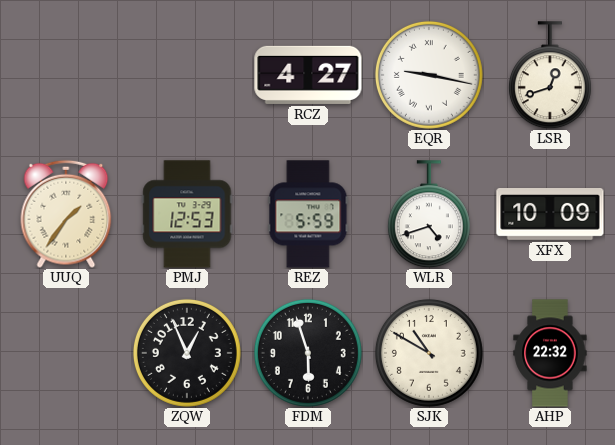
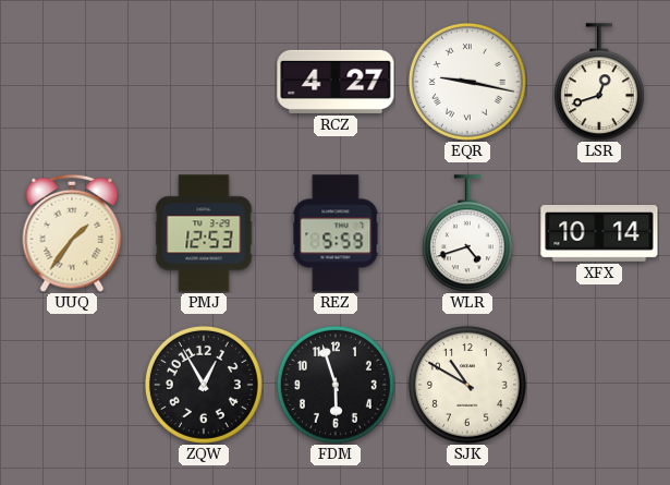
XFX: 10:09 -> 10:14
ZQW: 12:56 -> 12:55
AHP: 22:32 -> none
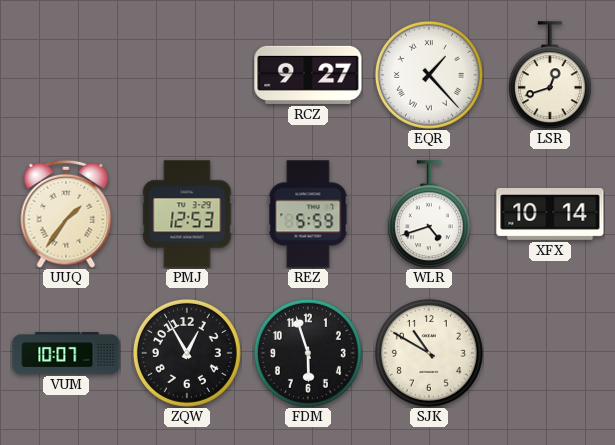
RCZ: 4:27 -> 9:27
EQR: 9:17 -> 1:23
VUM: none -> 10:07
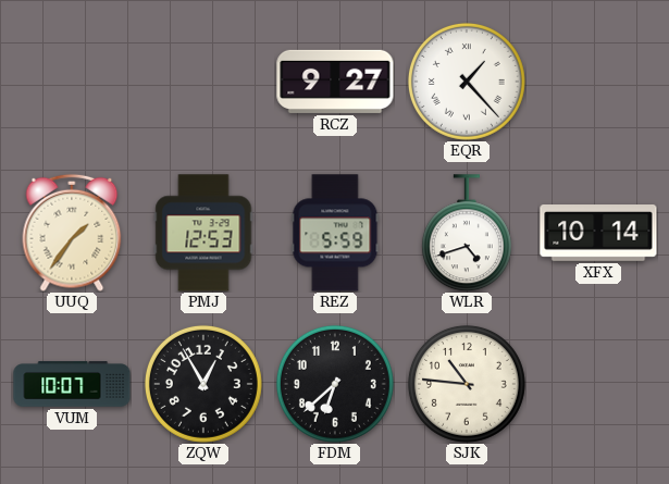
LSR: 12:42 -> none
FDM: 5:57 -> 6:38
SJK: 10:50 -> 10:46
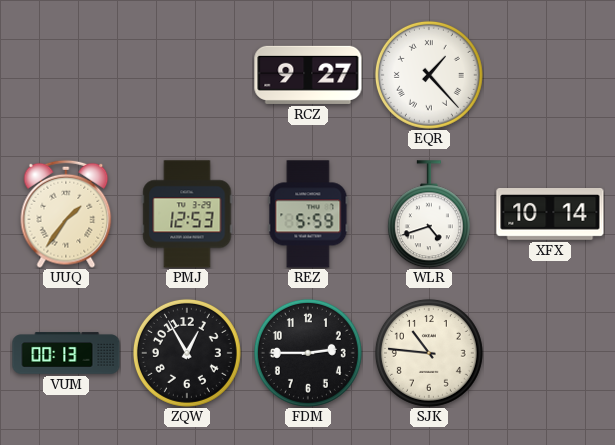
VUM: 10:07 -> 00:13
FDM: 6:38 -> 2:45
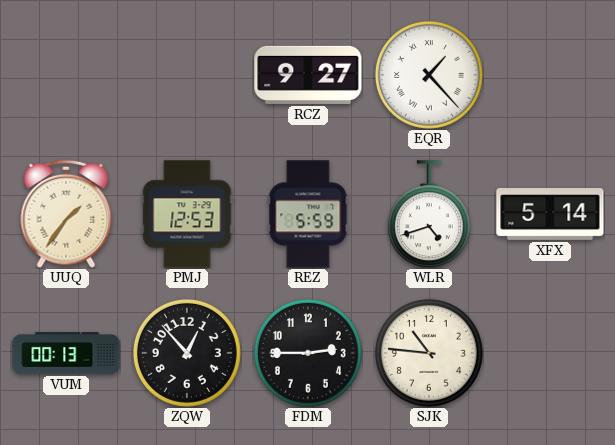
XFX: 10:14 -> 5:14
ZQW: 12:55 -> 12:53
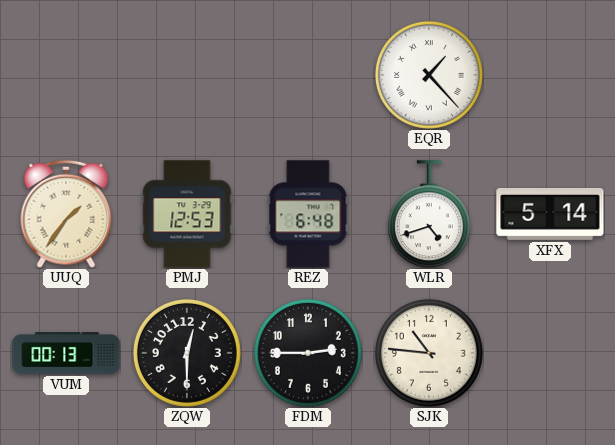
RCZ: 9:27 -> none
REZ: 5:59 -> 6:48
ZQW: 12:53 -> 12:30
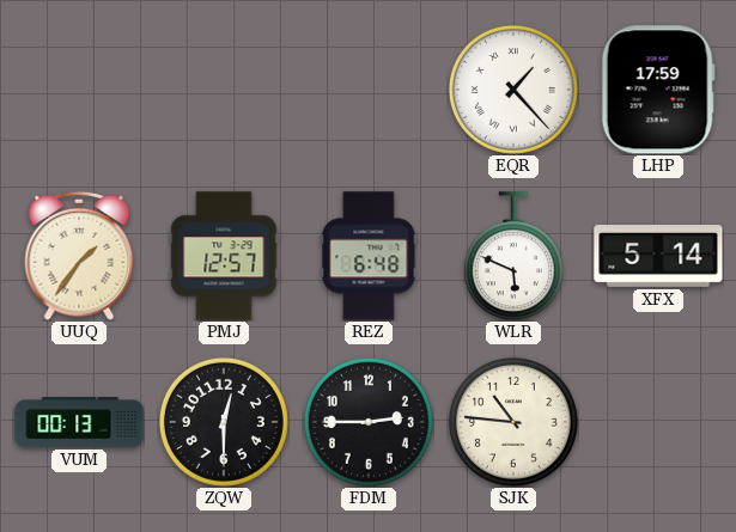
LHP: none -> 17:59
PMJ: 12:53 -> 12:57
WLR: 4:42 -> 5:49
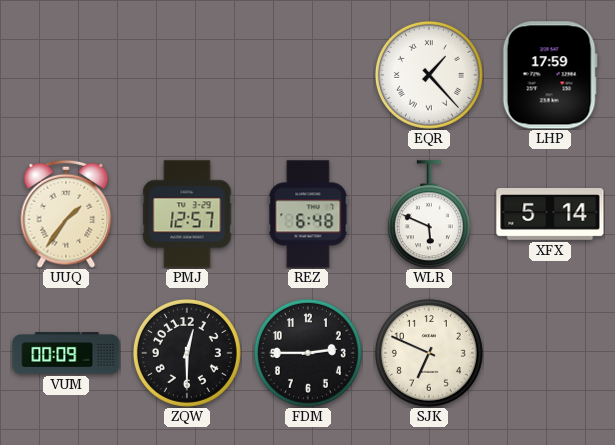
VUM: 00:13 -> 00:09
SJK: 10:46 -> 6:49
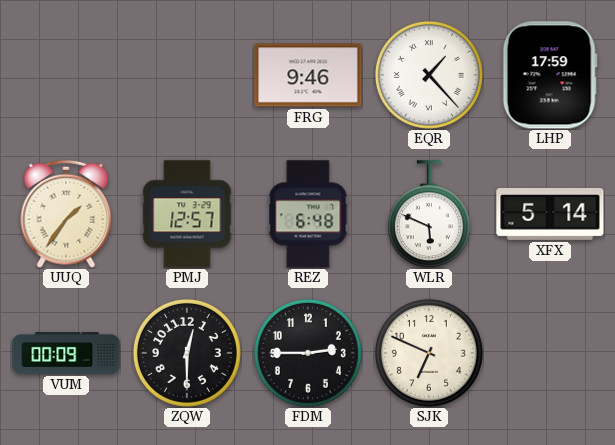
FRG: none -> 9:46
